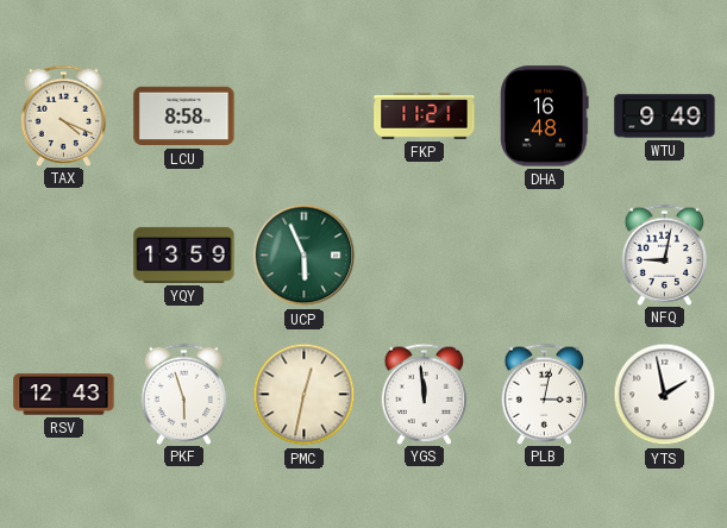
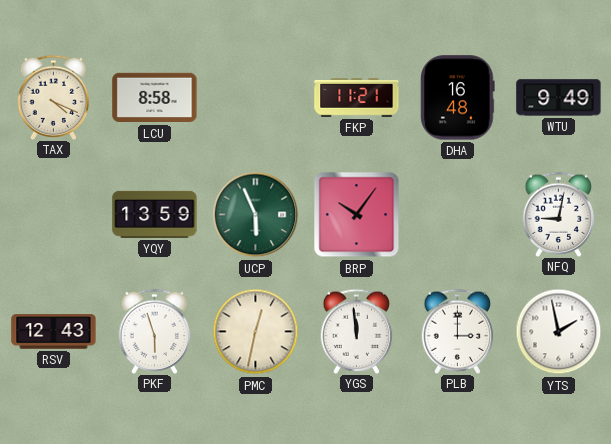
BRP: none -> 10:06
PLB: 3:02 -> 3:00
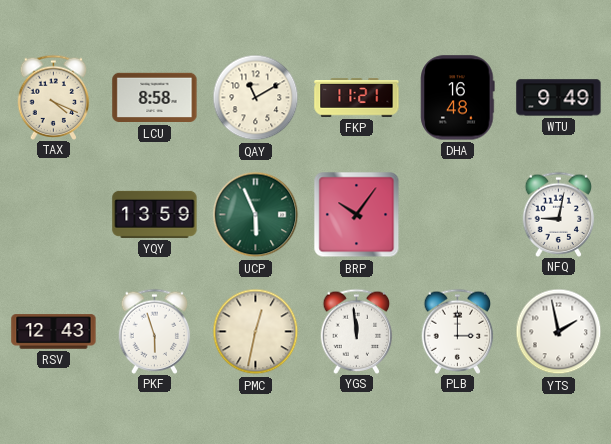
QAY: none -> 11:10
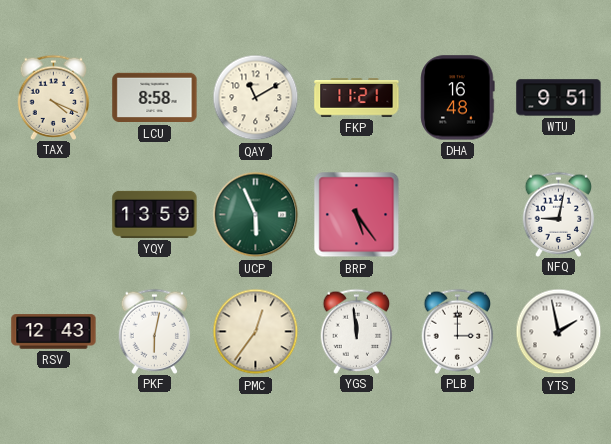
WTU: 9:49 -> 9:51
BRP: 10:06 -> 5:24
PKF: 5:57 -> 6:02
PMC: 12:32 -> 12:36
